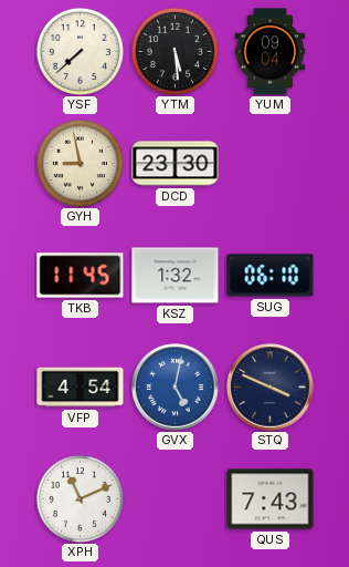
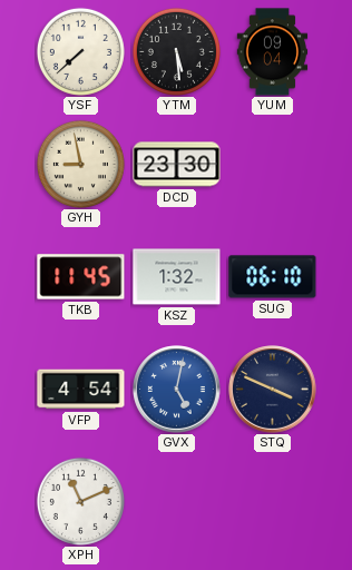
QUS: 7:43 -> none
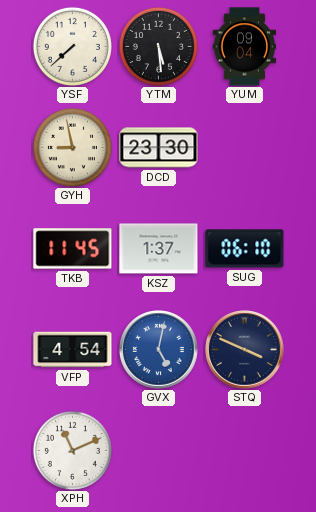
KSZ: 1:32 -> 1:37
